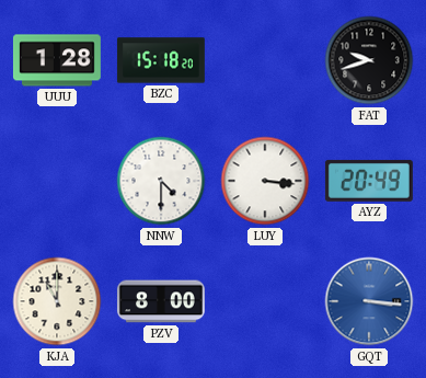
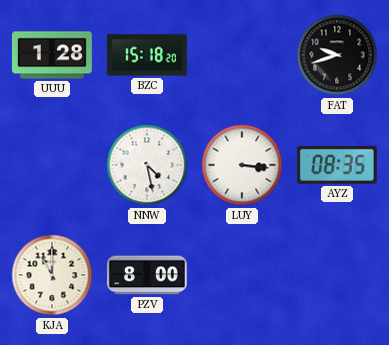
NNW: 4:30 -> 4:28
AYZ: 20:49 -> 08:35
GQT: 3:16 -> none
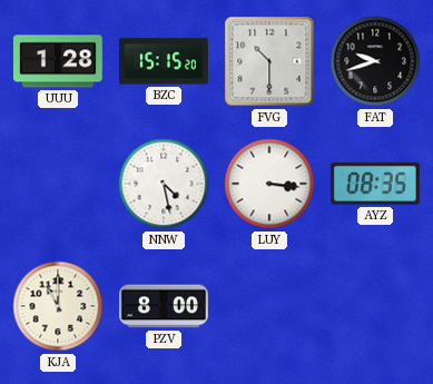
BZC: 15:18 -> 15:15
FVG: none -> 10:30
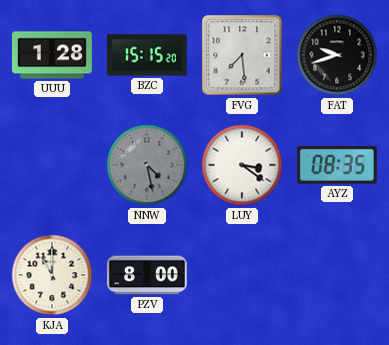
FVG: 10:30 -> 7:29
NNW dial: white -> grey
LUY: 3:16 -> 3:21
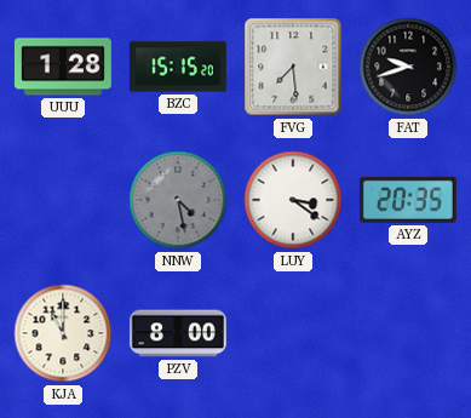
AYZ: 08:35 -> 20:35
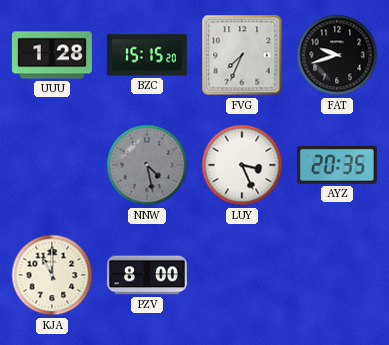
FVG: 7:29 -> 7:34
LUY: 3:21 -> 3:26
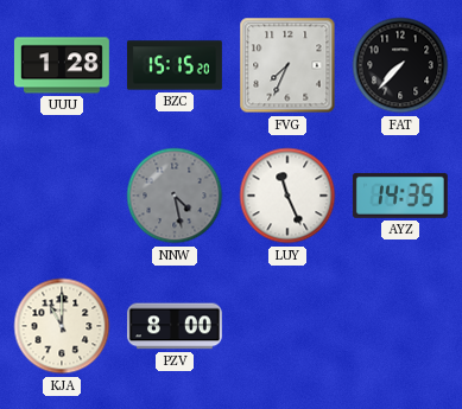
FAT: 9:42 -> 7:37
LUY: 3:26 -> 11:26
AYZ: 20:35 -> 14:35
